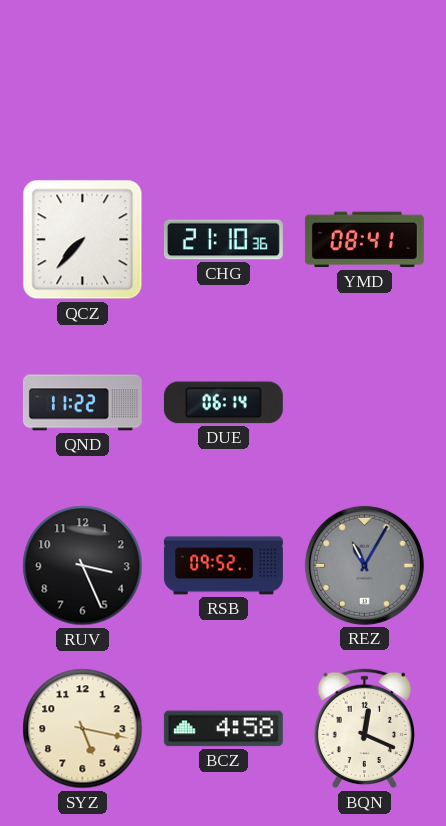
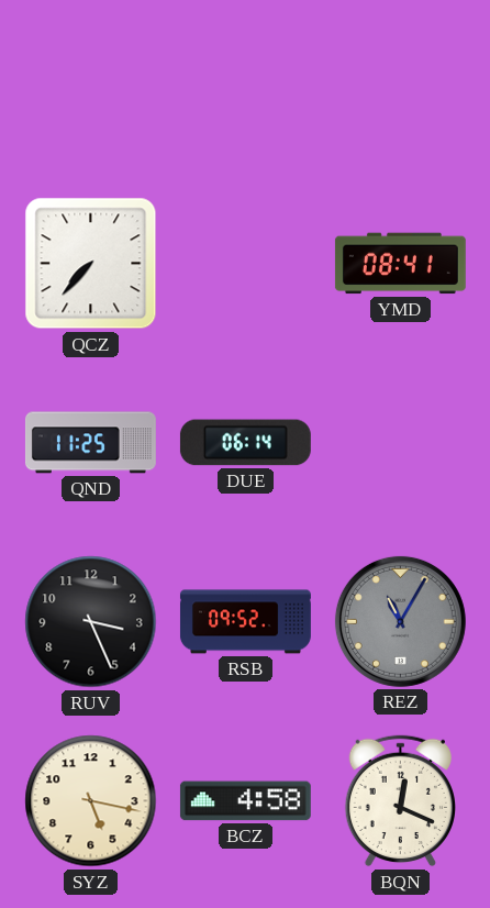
CHG: 21:10 -> none
QND: 11:22 -> 11:25
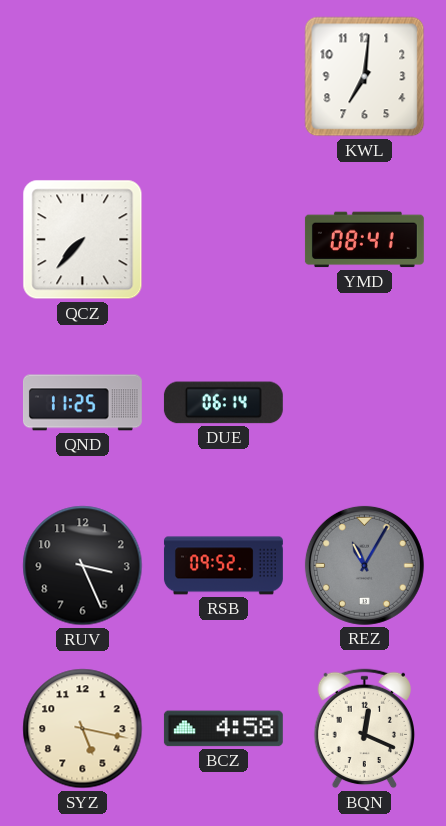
KWL: none -> 7:01
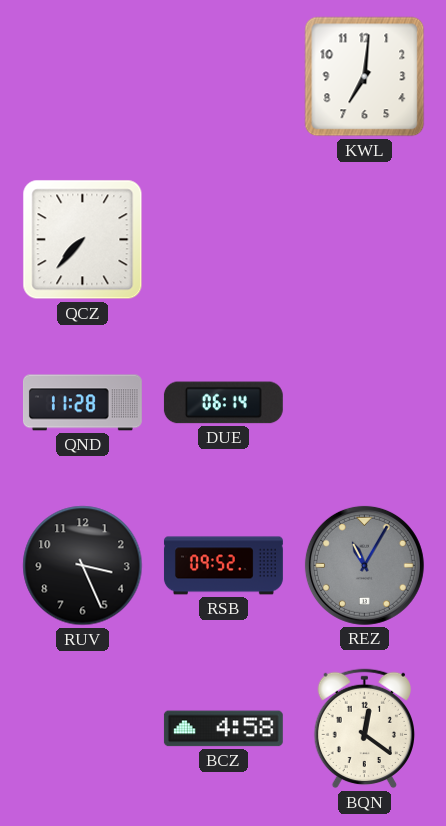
YMD: 08:41 -> none
QND: 11:25 -> 11:28
SYZ: 5:17 -> none
BQN: 12:19 -> 12:21
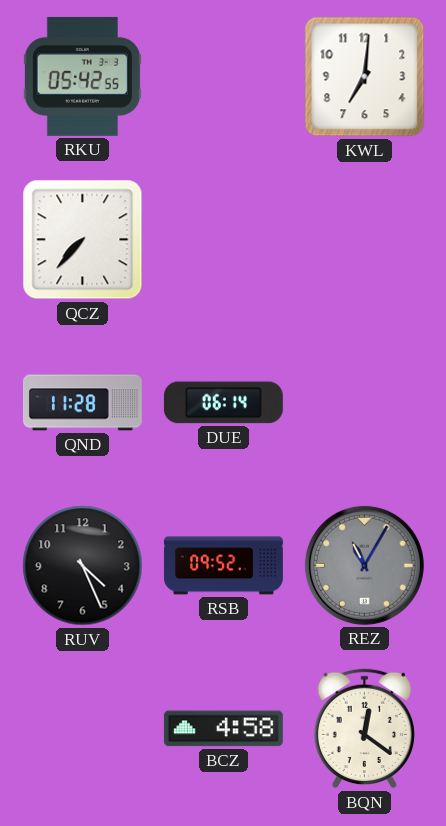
RKU: none -> 05:42
RUV: 3:26 -> 4:26
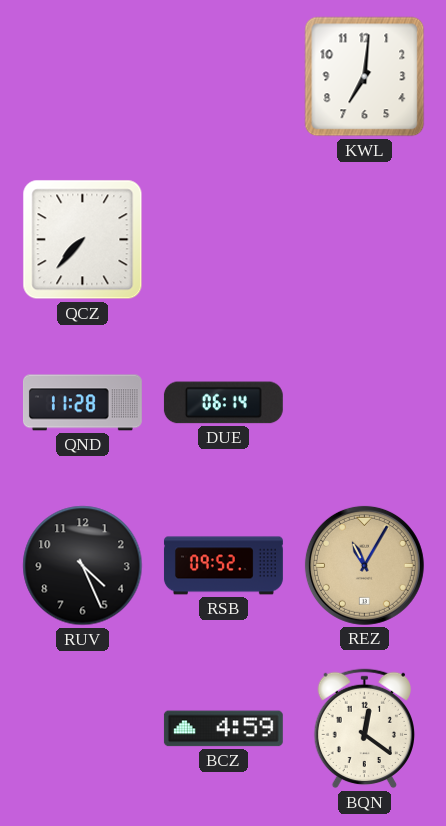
RKU: 05:42 -> none
REZ dial: grey -> champagne
BCZ: 4:58 -> 4:59
